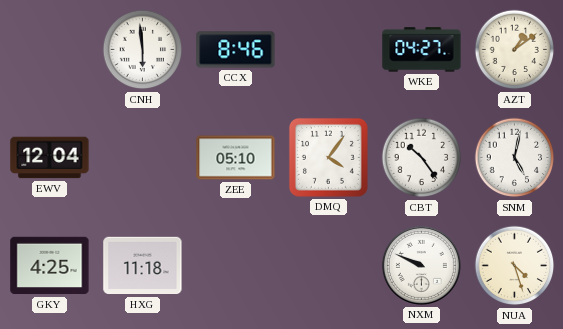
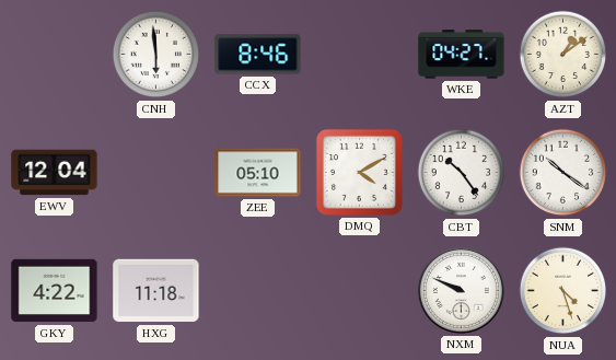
DMQ: 4:06 -> 4:10
SNM: 5:02 -> 10:21
GKY: 4:25 -> 4:22
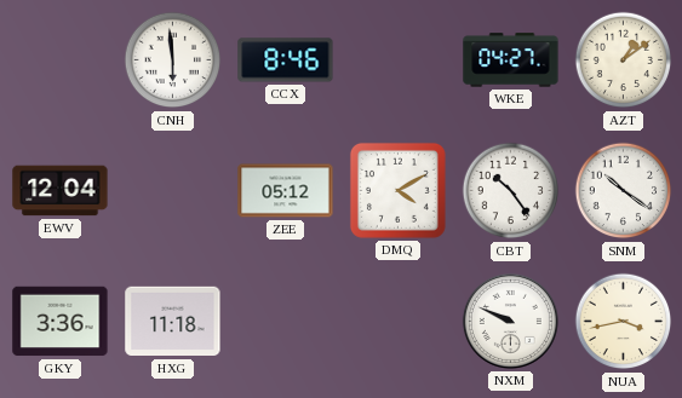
ZEE: 05:10 -> 05:12
GKY: 4:22 -> 3:36
NUA: 4:27 -> 3:43
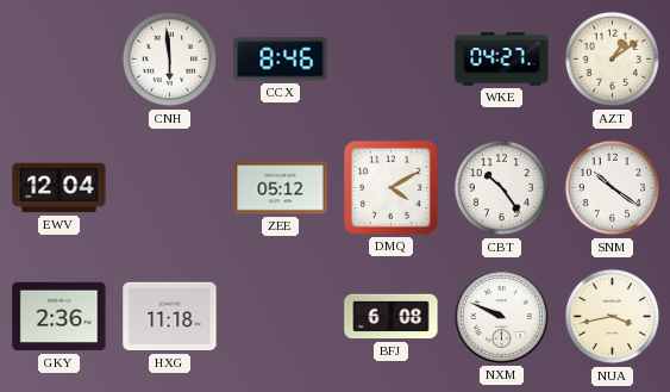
GKY: 3:36 -> 2:36
BFJ: none -> 6:08
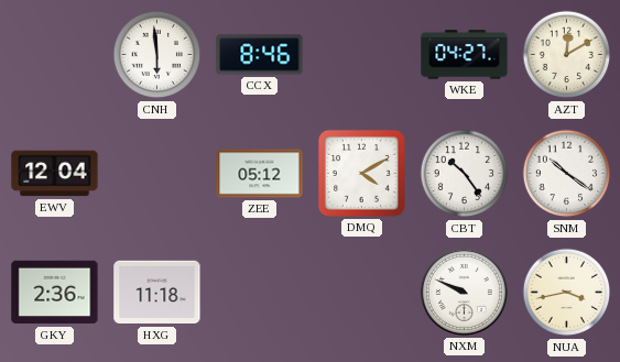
AZT: 1:09 -> 12:10
BFJ: 6:08 -> none
